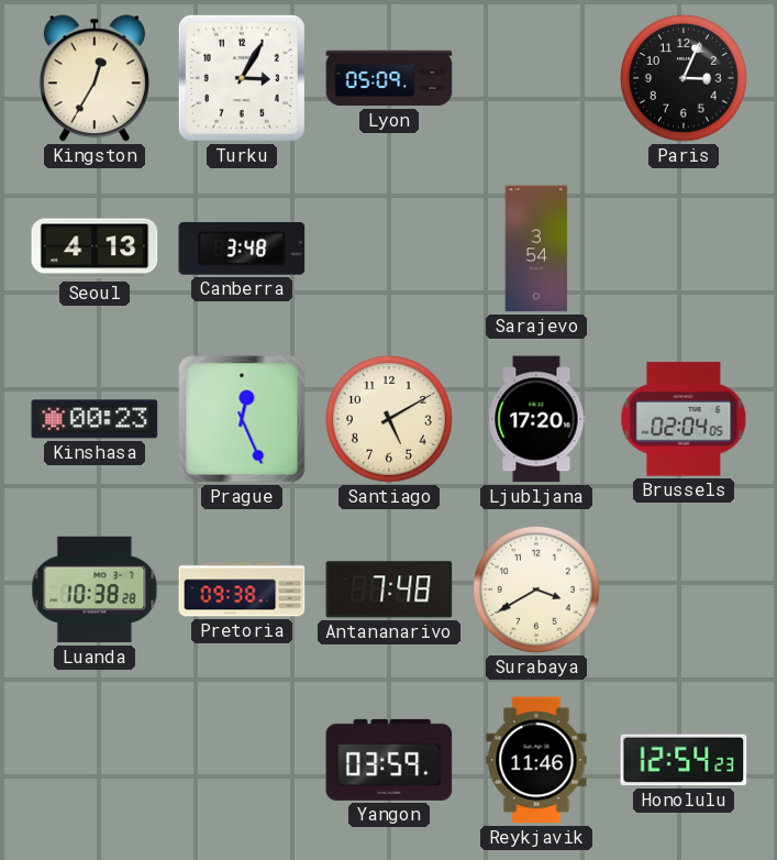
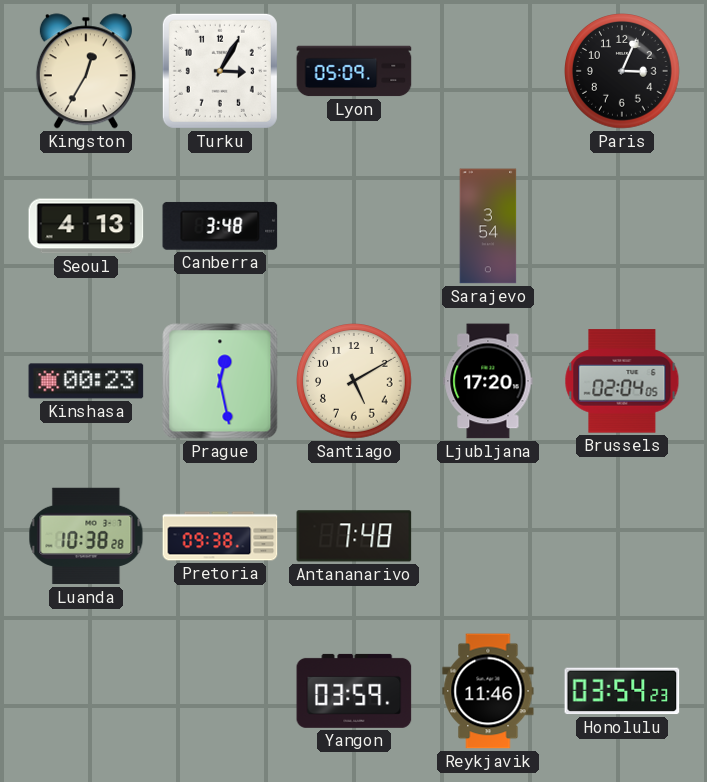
Prague: 12:26 -> 12:28
Surabaya: 3:40 -> none
Honolulu: 12:54 -> 03:54
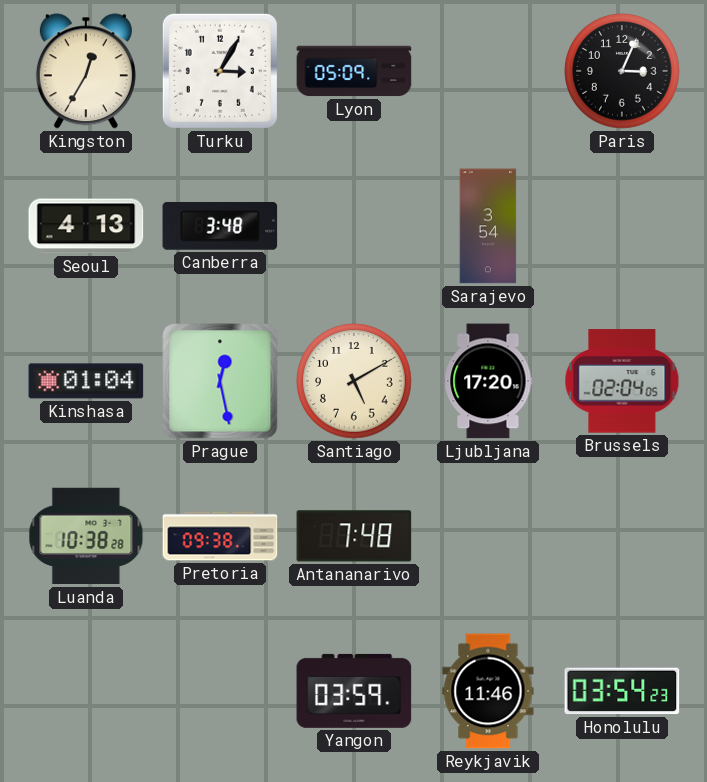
Kinshasa: 00:23 -> 01:04
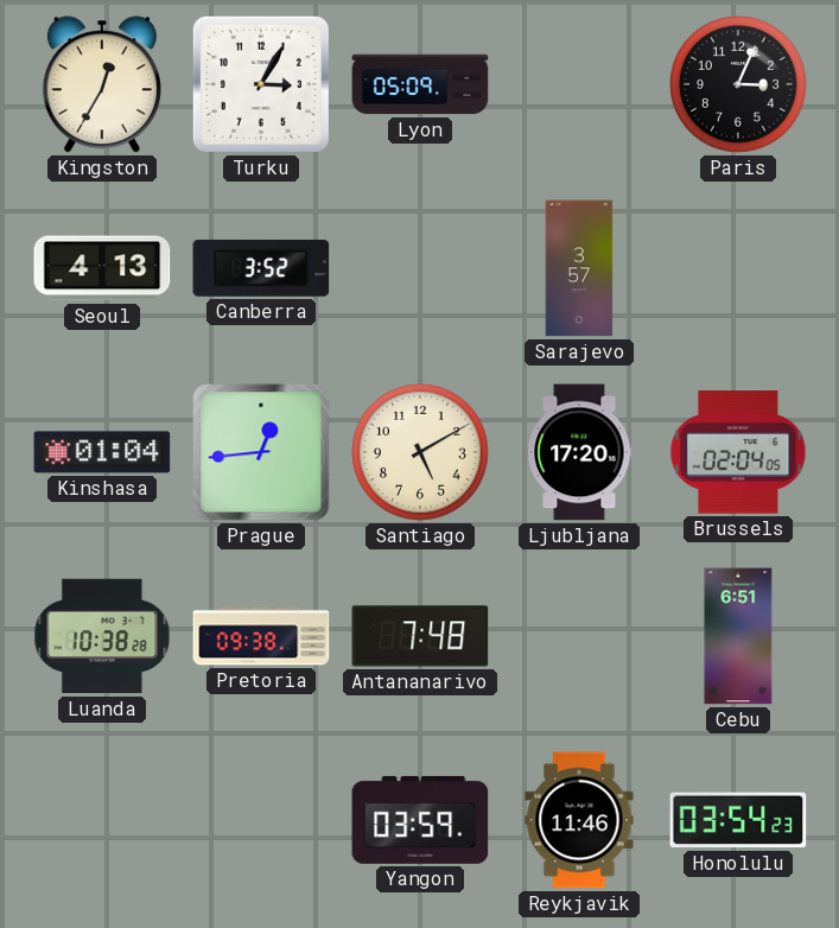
Canberra: 3:48 -> 3:52
Sarajevo: 3:54 -> 3:57
Prague: 12:28 -> 12:44
Cebu: none -> 6:51
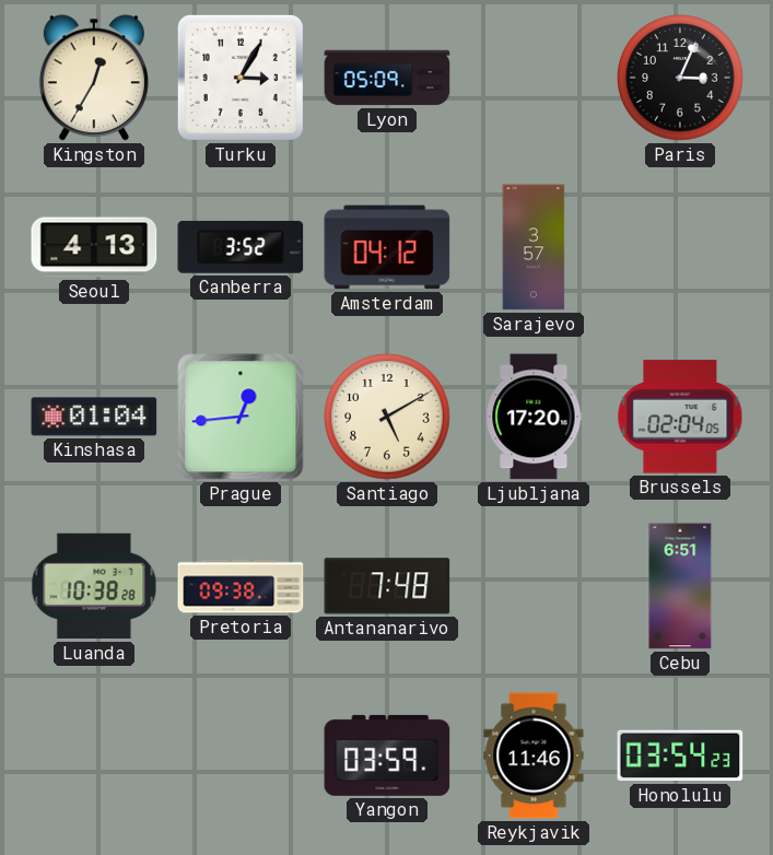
Amsterdam: none -> 04:12
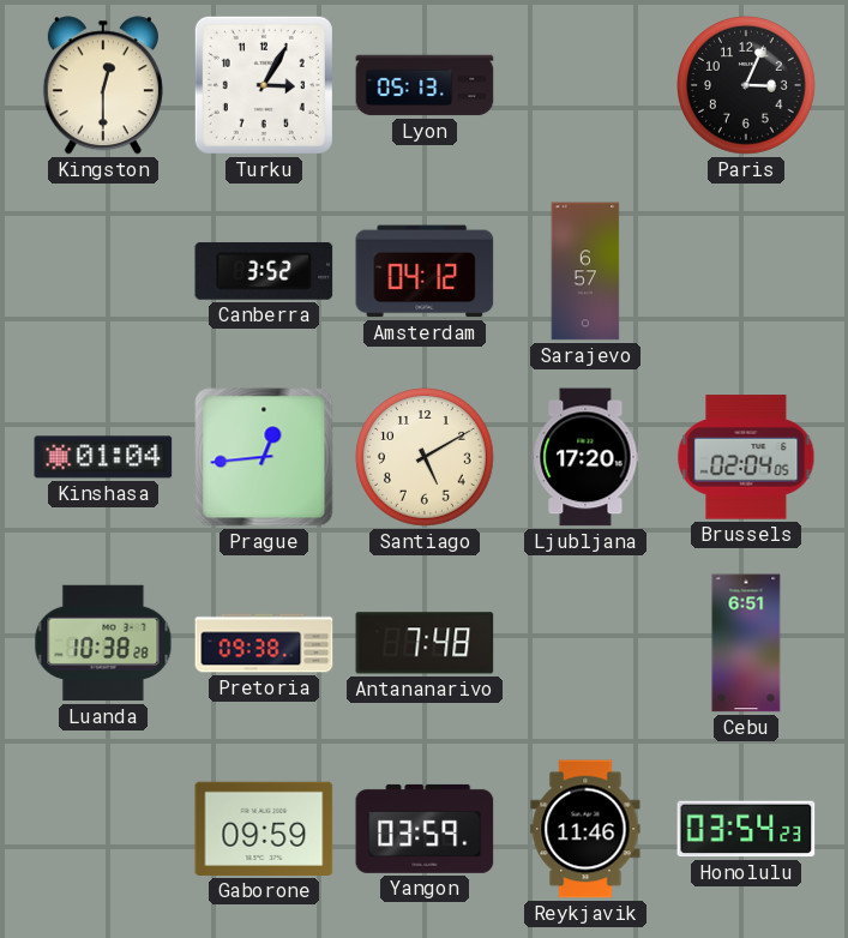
Kingston: 12:35 -> 12:30
Lyon: 05:09 -> 05:13
Seoul: 4:13 -> none
Sarajevo: 3:57 -> 6:57
Gaborone: none -> 09:59
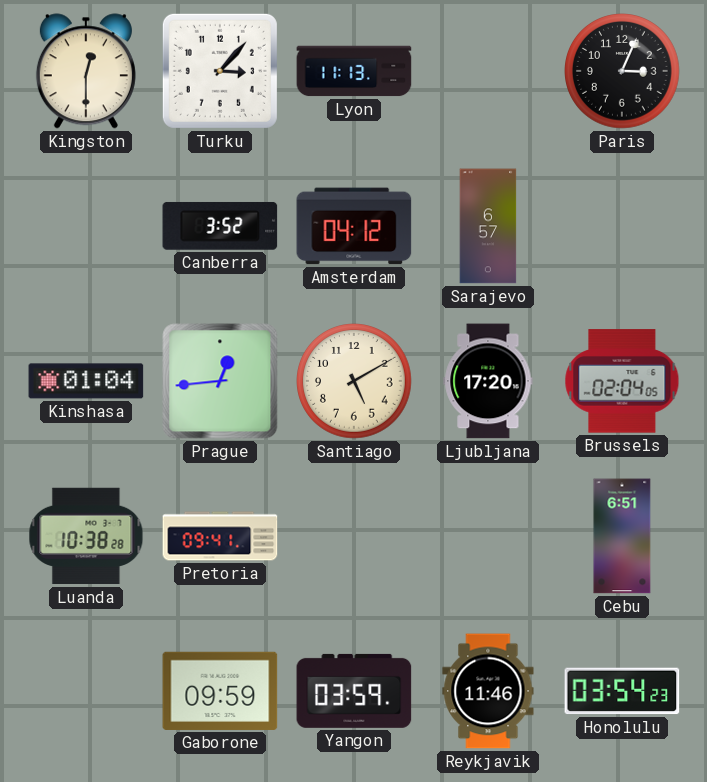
Turku: 3:05 -> 3:07
Lyon: 05:13 -> 11:13
Pretoria: 09:38 -> 09:41
Antananarivo: 7:48 -> none
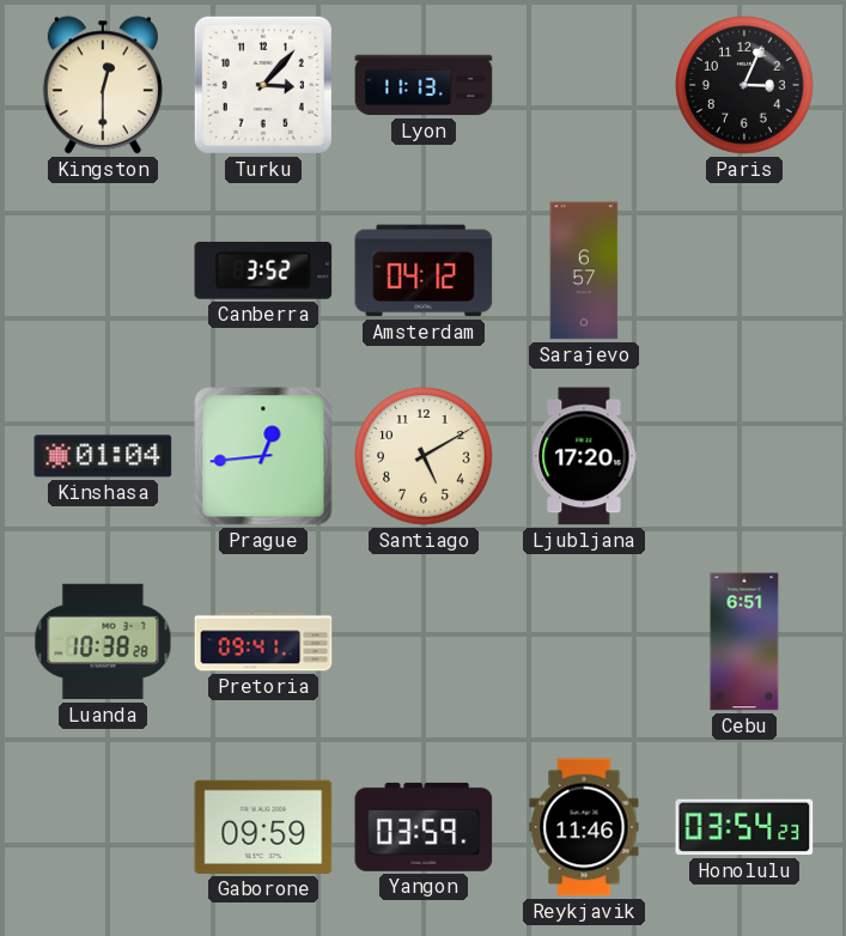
Brussels: 02:04 -> none
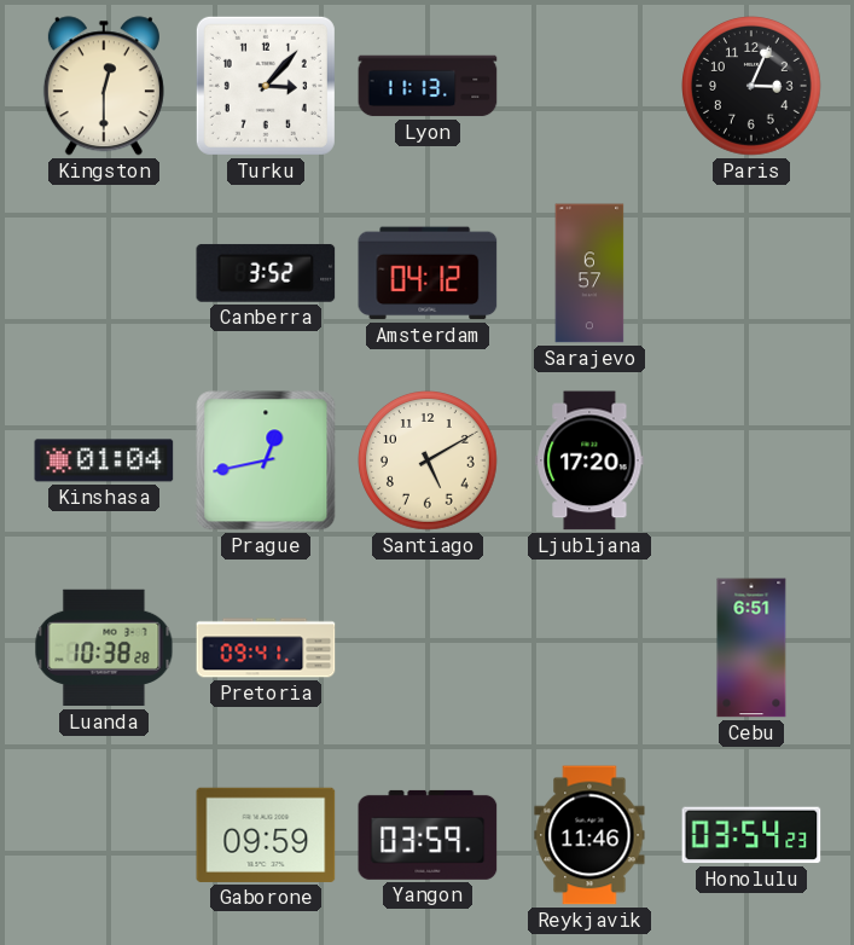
Prague: 12:44 -> 12:43
